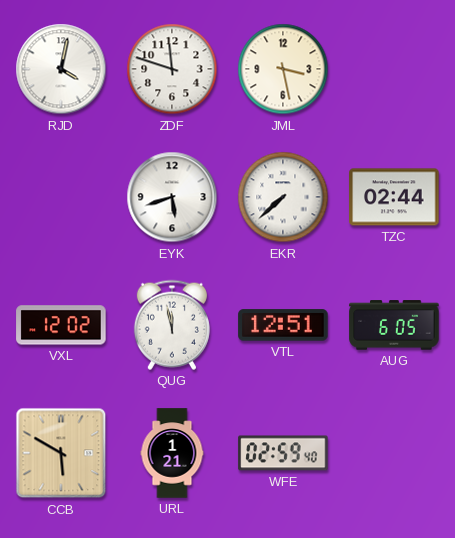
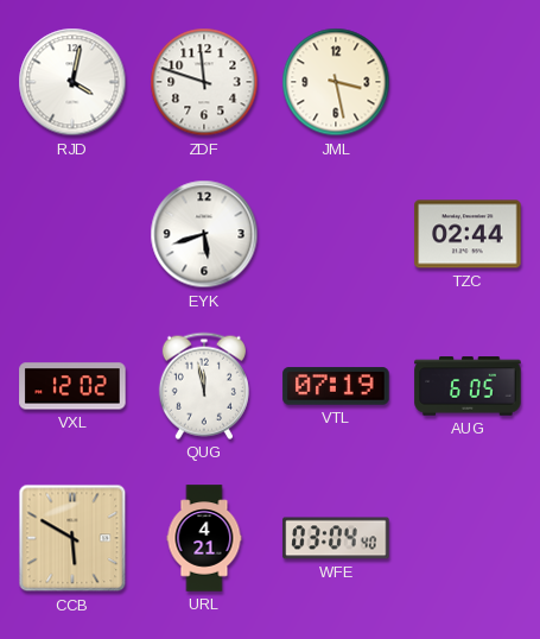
EKR: 7:38 -> none
VTL: 12:51 -> 07:19
URL: 1:21 -> 4:21
WFE: 02:59 -> 03:04
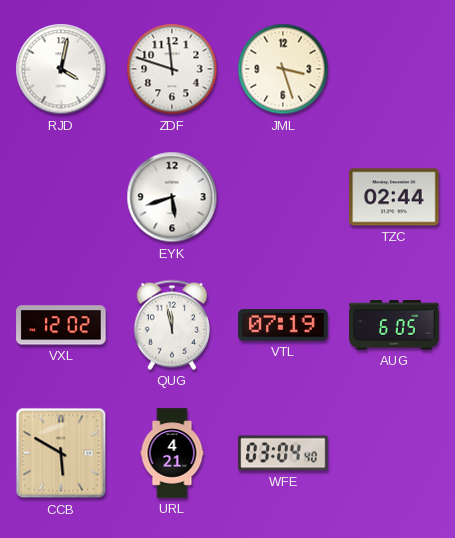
JML: 3:28 -> 3:27
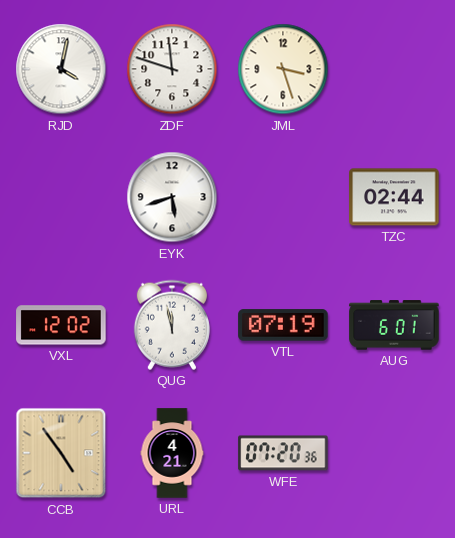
AUG: 6:05 -> 6:01
CCB: 5:50 -> 4:54
WFE: 03:04 -> 07:20
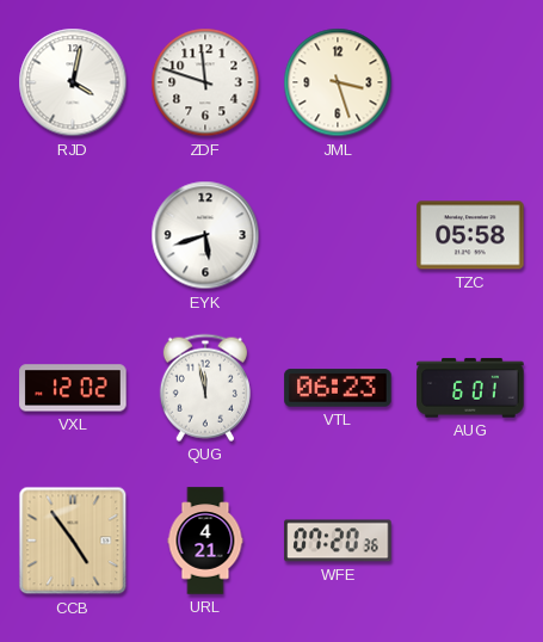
TZC: 02:44 -> 05:58
VTL: 07:19 -> 06:23
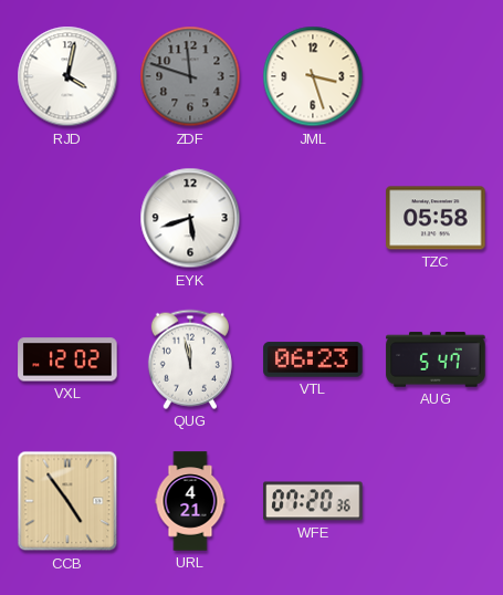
ZDF dial: white -> grey
AUG: 6:01 -> 5:47
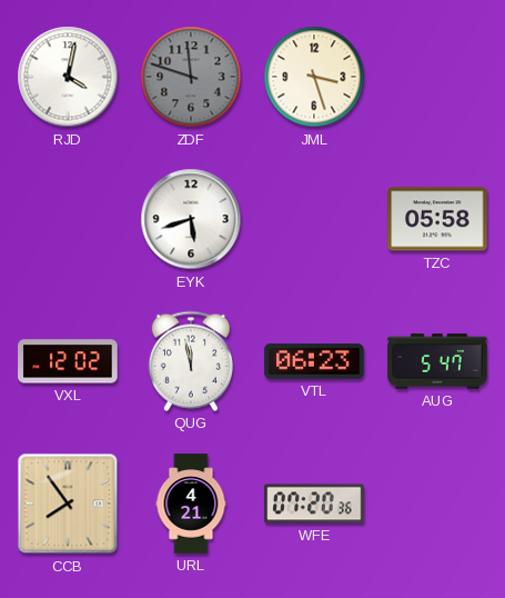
CCB: 4:54 -> 7:54
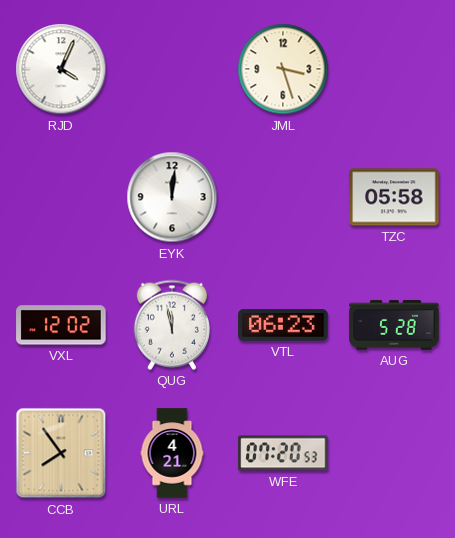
RJD: 4:02 -> 4:04
ZDF: 11:48 -> none
EYK: 5:42 -> 12:01
AUG: 5:47 -> 5:28
WFE: 07:20:36 -> 07:20:53
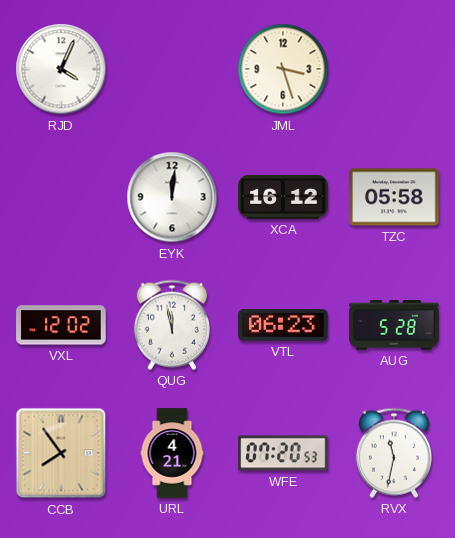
XCA: none -> 16:12
RVX: none -> 11:32
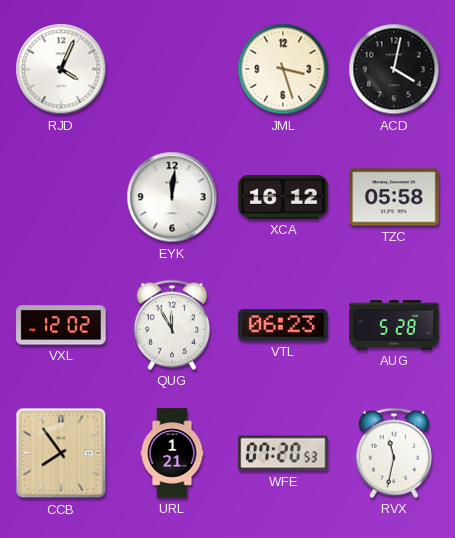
ACD: none -> 4:02
QUG: 11:58 -> 11:55
URL: 4:21 -> 1:21
